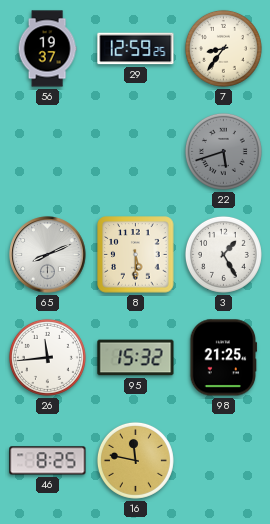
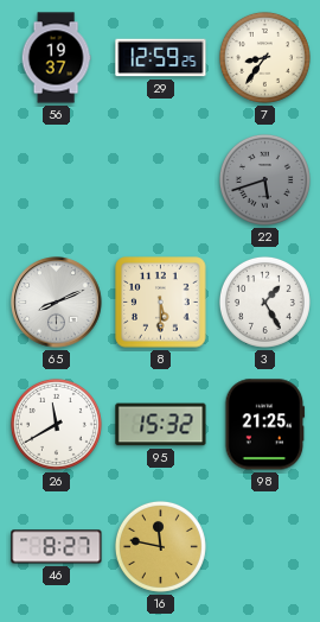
26: 11:44 -> 11:40
46: 8:25 -> 8:27
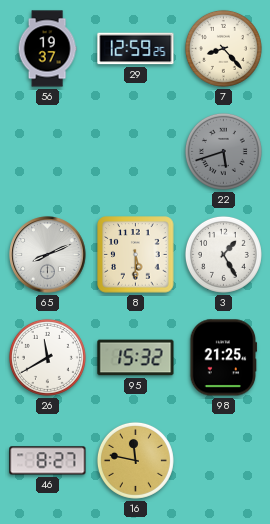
7: 8:36 -> 8:23
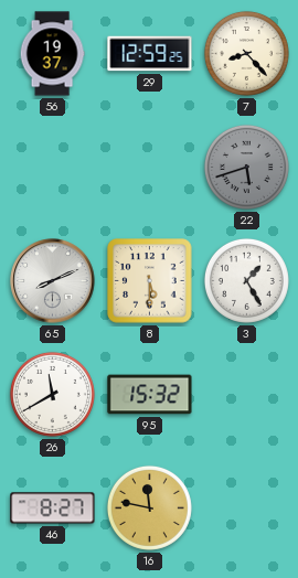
98: 21:25 -> none
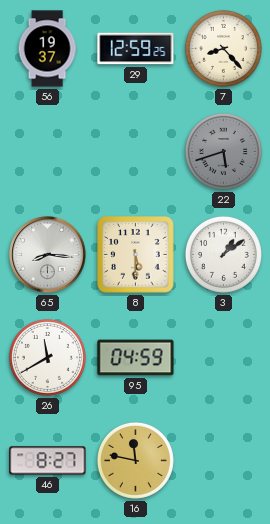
65: 8:11 -> 8:16
3: 1:25 -> 1:09
95: 15:32 -> 04:59
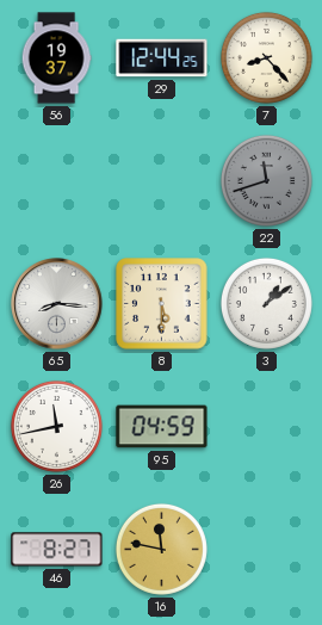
29: 12:59 -> 12:44
22: 5:42 -> 11:42
26: 11:40 -> 11:43
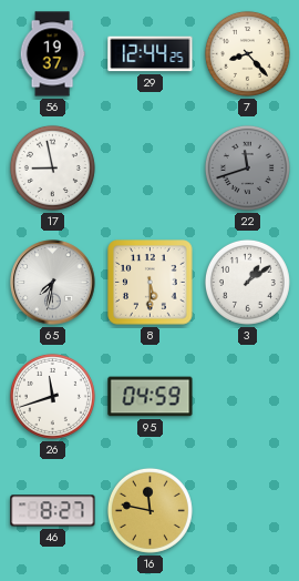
17: none -> 8:58
65: 8:16 -> 7:32
26: 11:43 -> 11:42
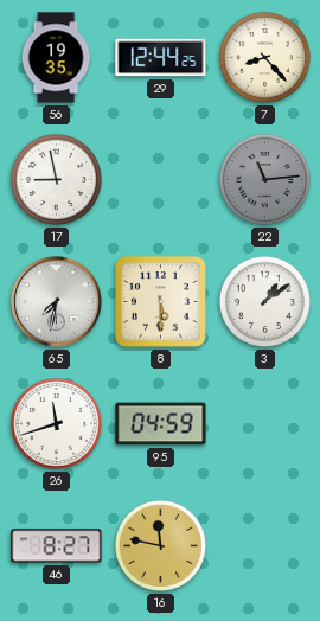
56: 19:37 -> 19:35
22: 11:42 -> 11:14
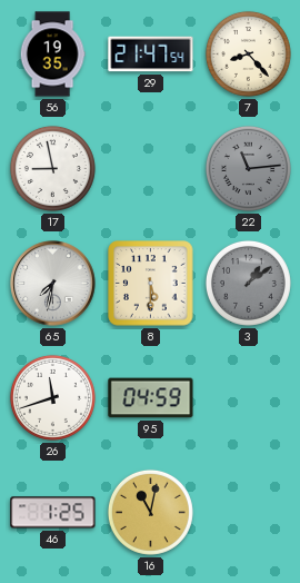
29: 12:44 -> 21:47
3 dial: white -> grey
46: 8:27 -> 1:25
16: 11:47 -> 11:02
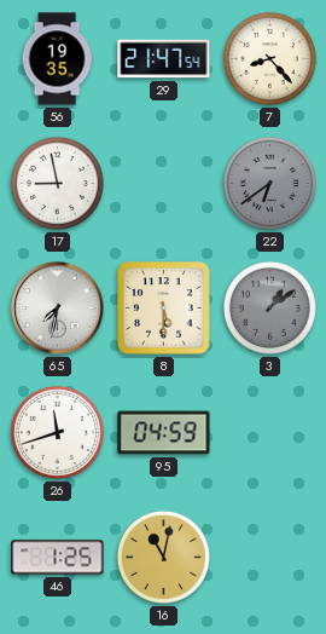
22: 11:14 -> 6:39
